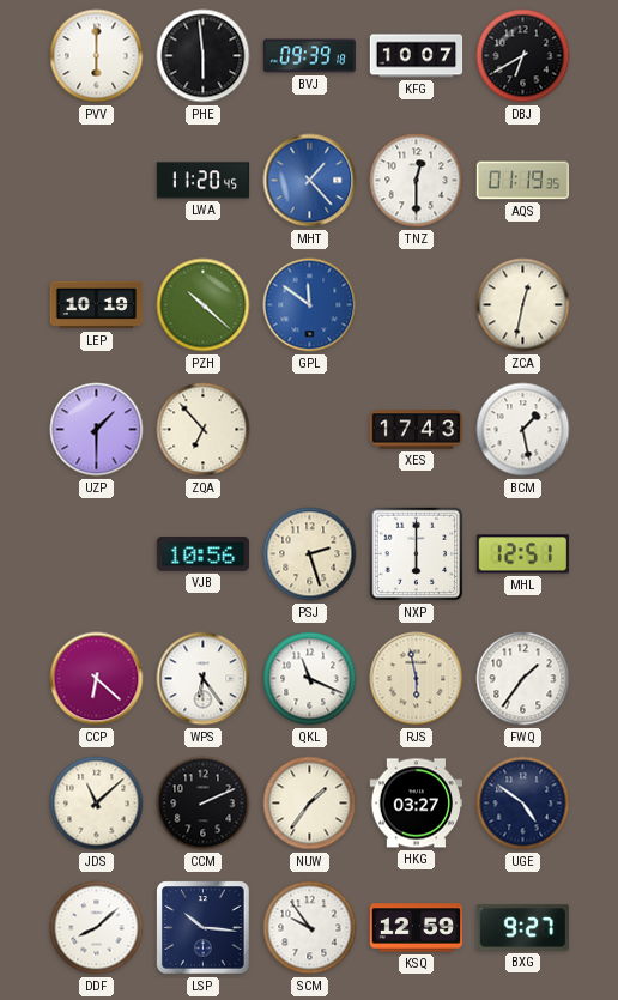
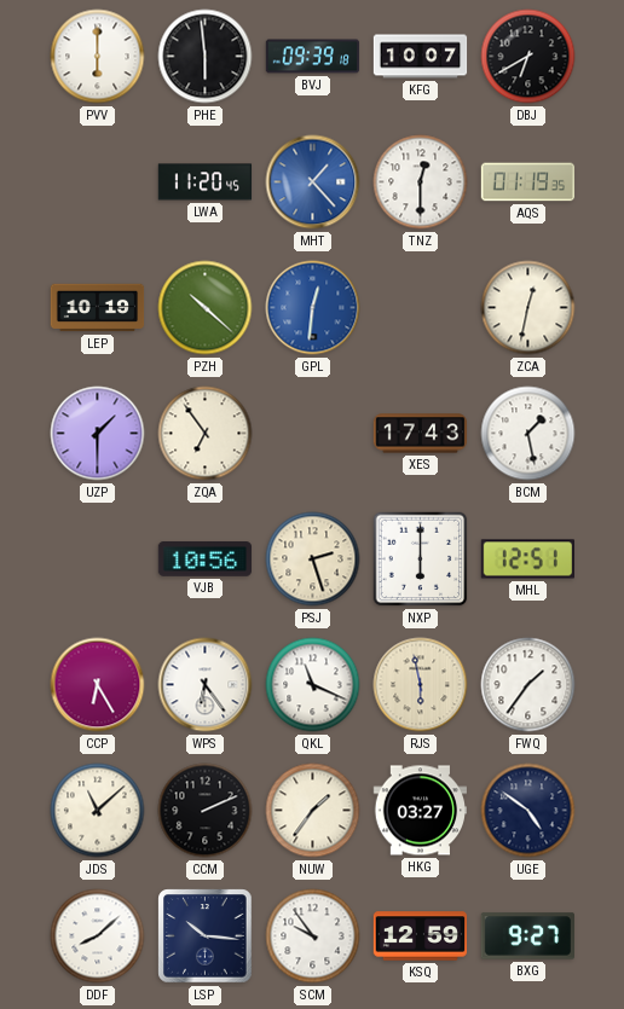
GPL: 11:51 -> 12:31
ZQA: 6:53 -> 6:54
CCP: 6:22 -> 6:25
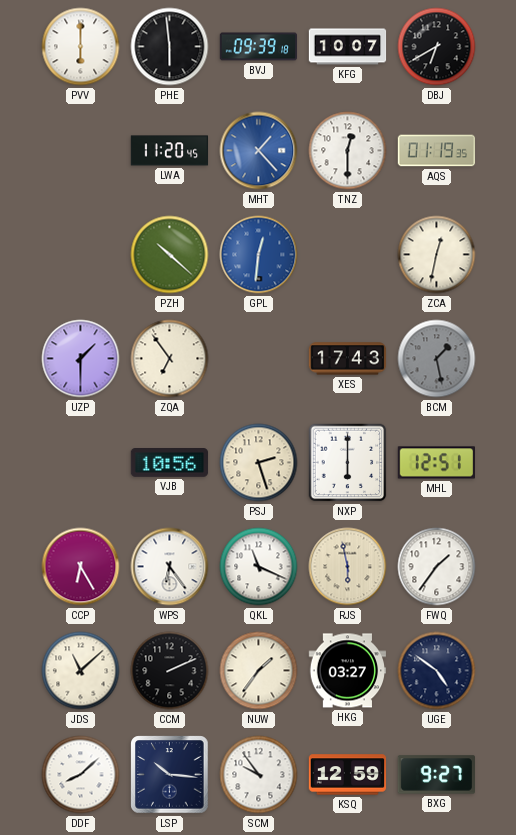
LEP: 10:19 -> none
BCM dial: white -> grey
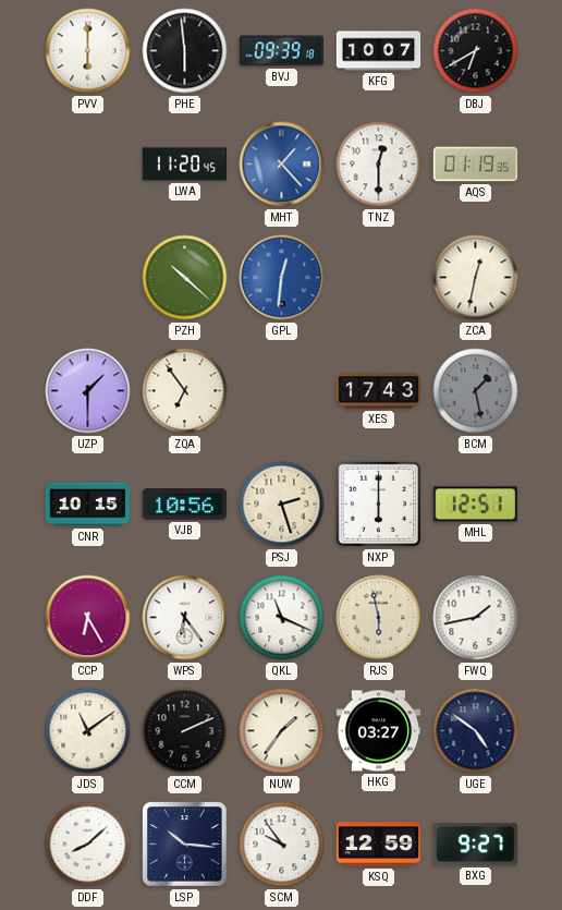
CNR: none -> 10:15
FWQ: 1:36 -> 1:43
JDS: 11:08 -> 11:09
